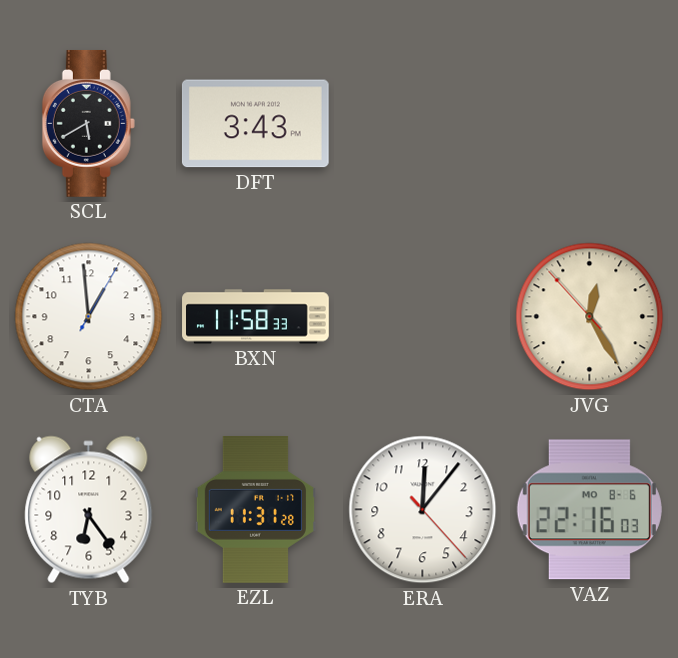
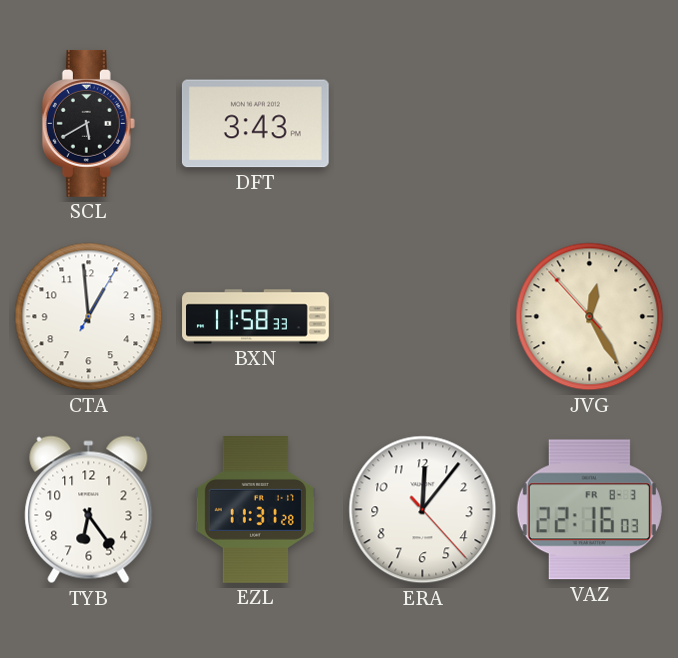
VAZ date: MO 8-6 -> FR 8-3
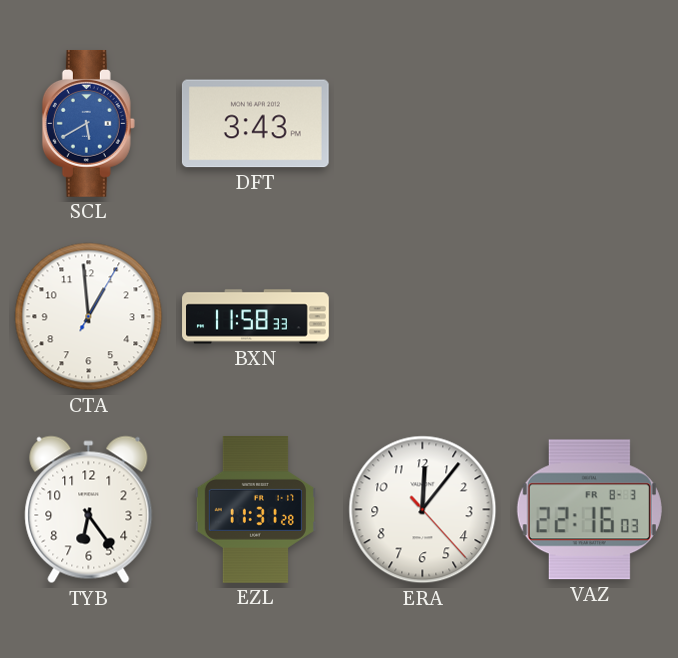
SCL dial: black -> blue
JVG: 12:24 -> none
